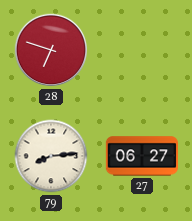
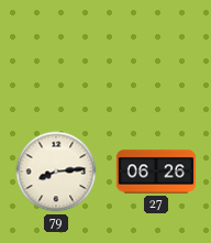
28: 6:48 -> none
27: 06:27 -> 06:26
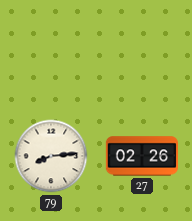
27: 06:26 -> 02:26
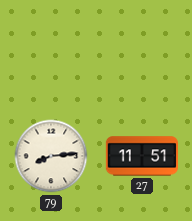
27: 02:26 -> 11:51
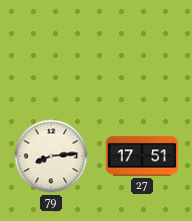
27: 11:51 -> 17:51
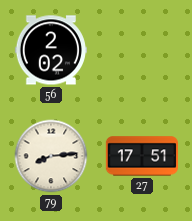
56: none -> 2:02
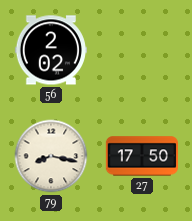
79: 8:14 -> 8:17
27: 17:51 -> 17:50
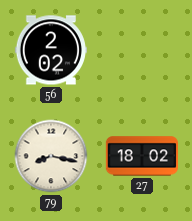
27: 17:50 -> 18:02
